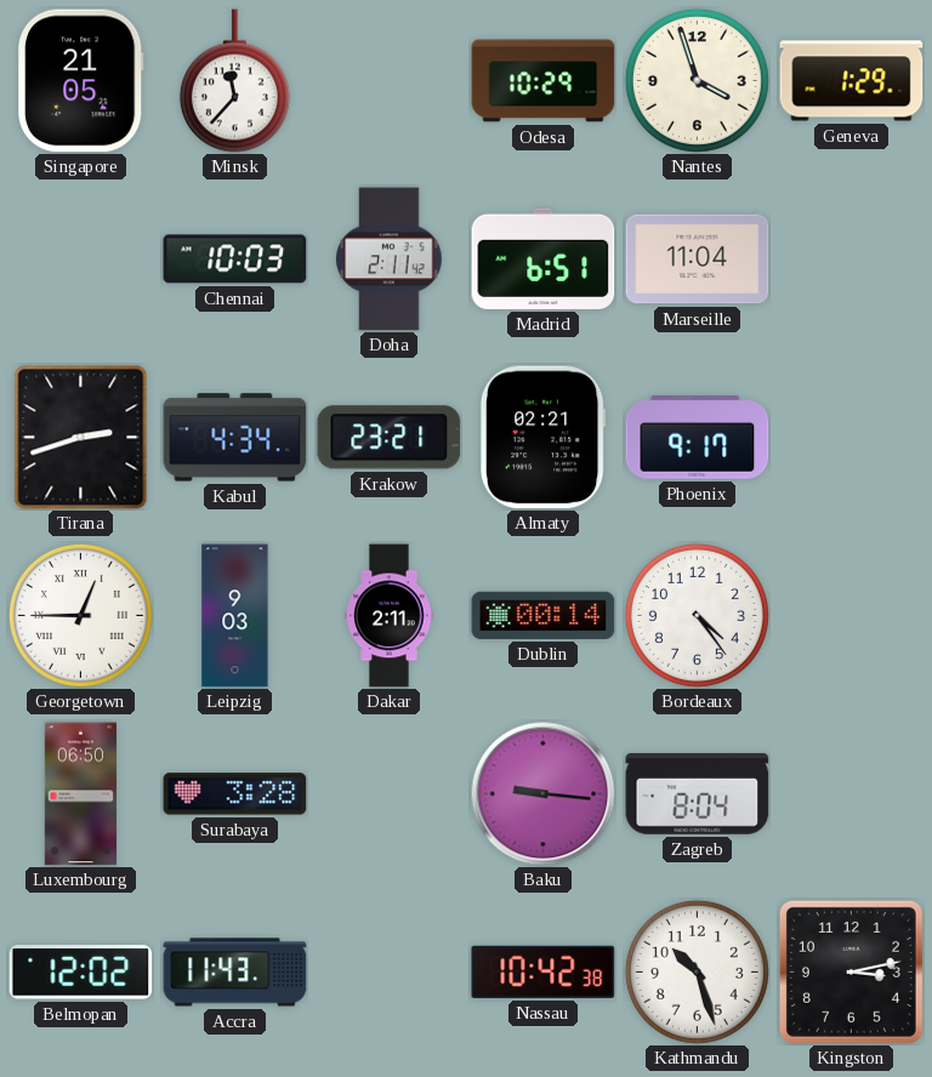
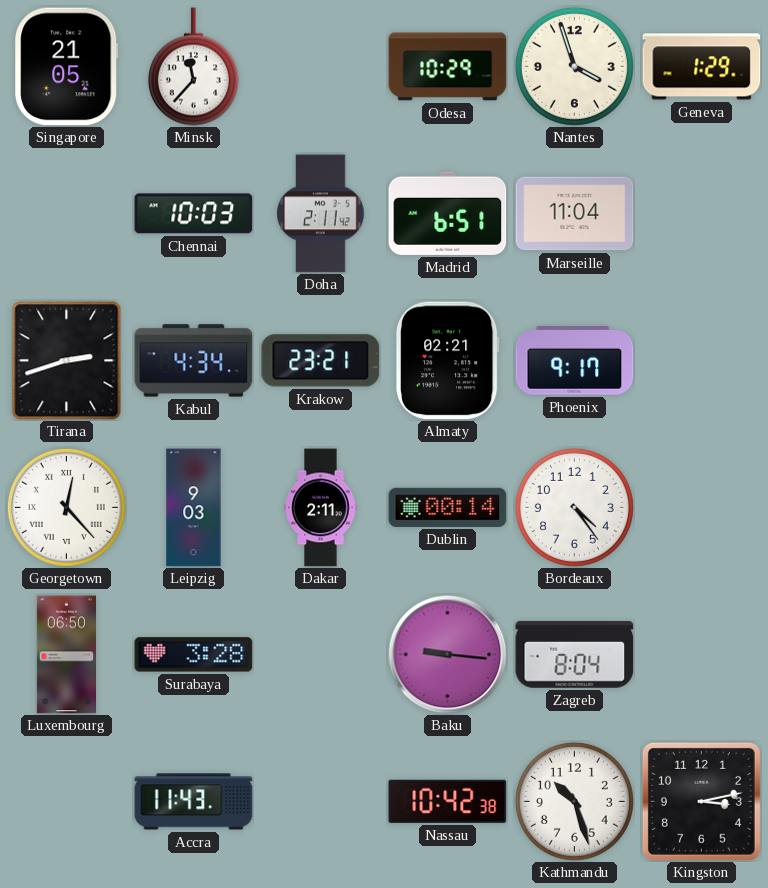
Georgetown: 12:45 -> 12:23
Belmopan: 12:02 -> none
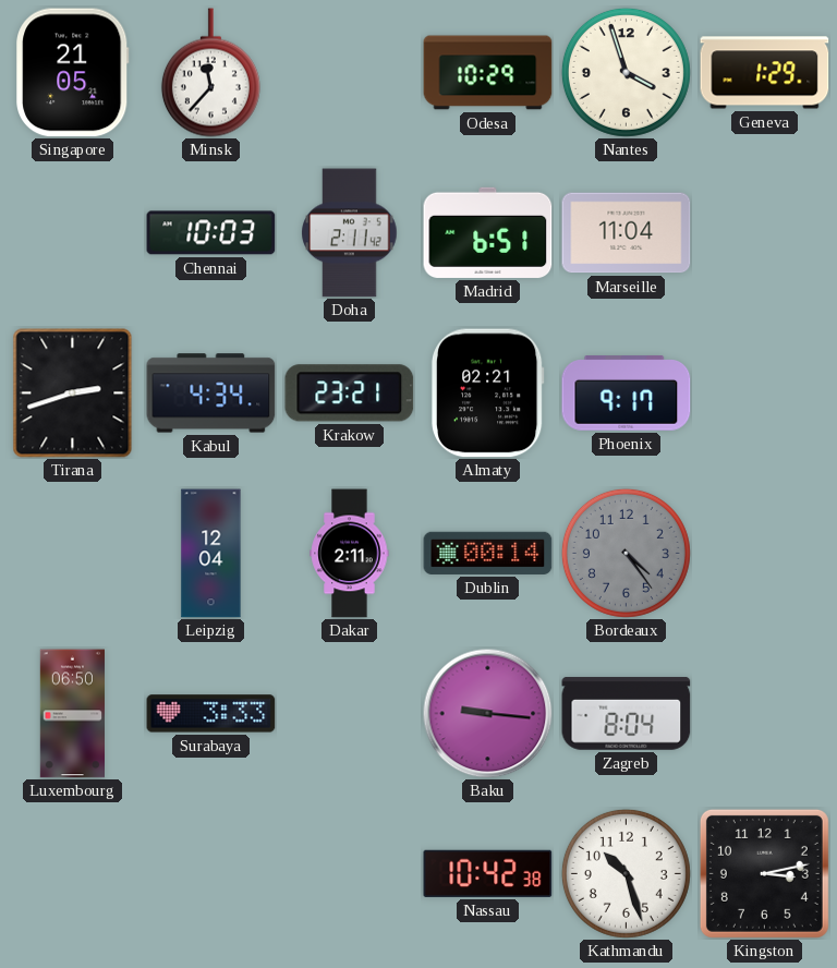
Georgetown: 12:23 -> none
Leipzig: 9:03 -> 12:04
Bordeaux dial: white -> grey
Surabaya: 3:28 -> 3:33
Accra: 11:43 -> none
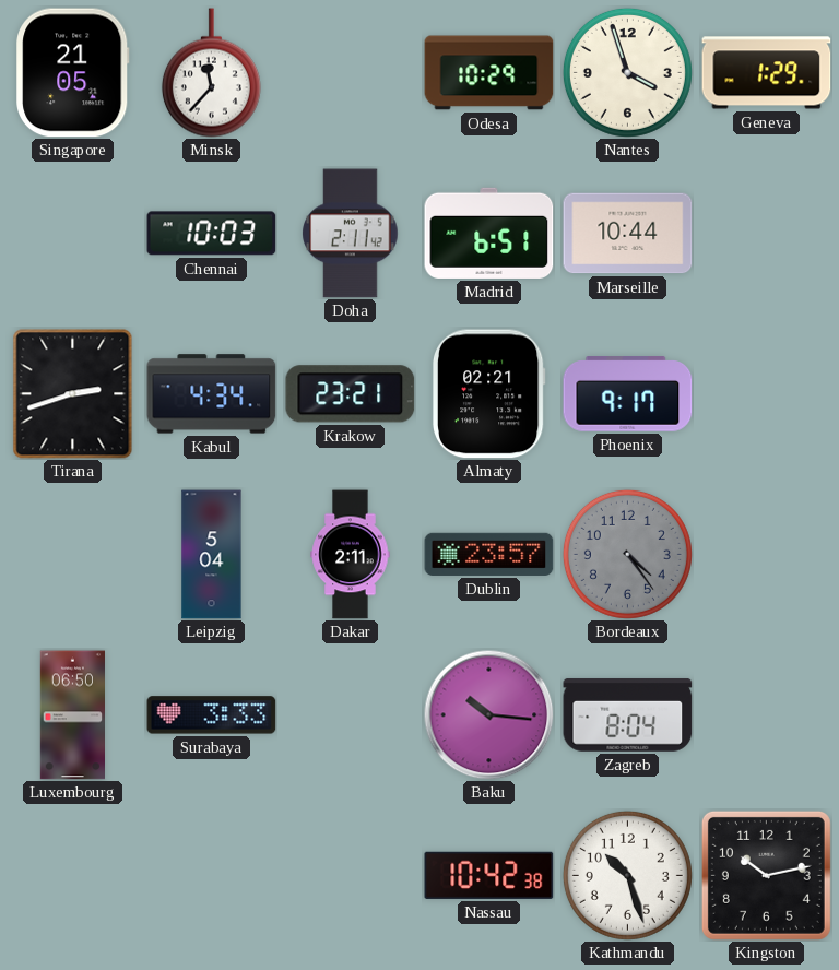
Marseille: 11:04 -> 10:44
Leipzig: 12:04 -> 5:04
Dublin: 00:14 -> 23:57
Baku: 9:16 -> 10:16
Kingston: 3:13 -> 10:13
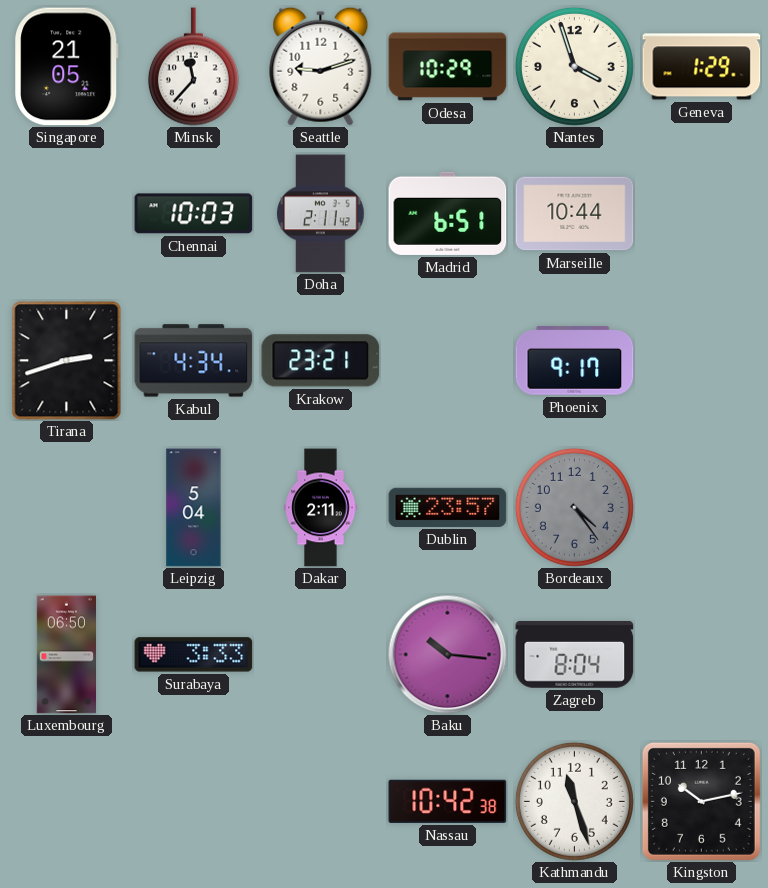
Seattle: none -> 9:12
Almaty: 02:21 -> none
Kathmandu: 10:27 -> 11:27
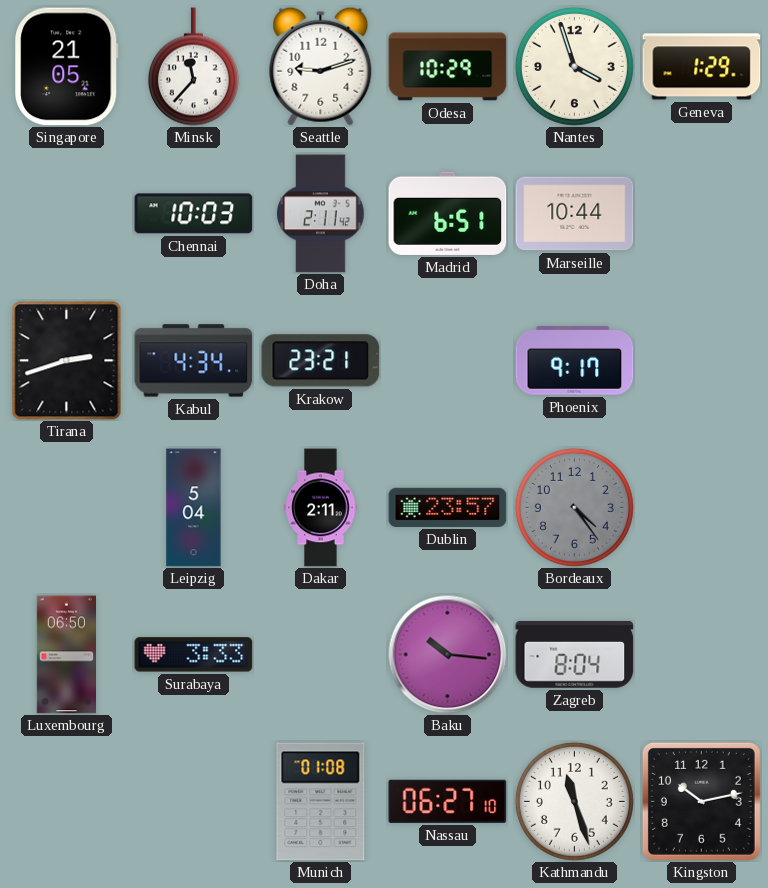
Munich: none -> 01:08
Nassau: 10:42 -> 06:27
